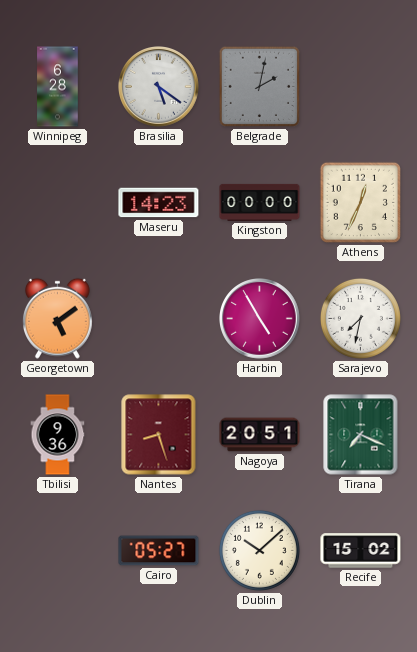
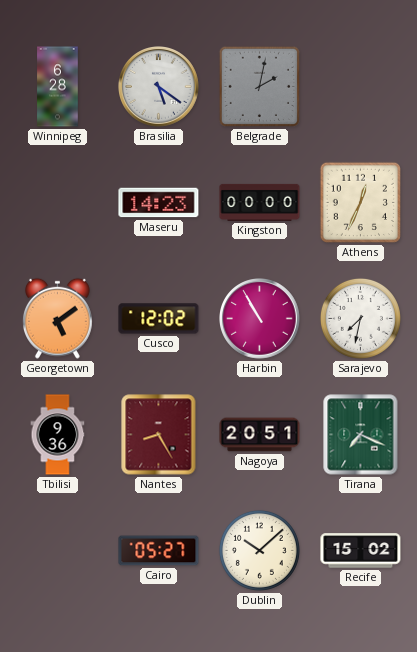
Cusco: none -> 12:02
Harbin: 4:55 -> 10:55
Nantes: 8:27 -> 8:25
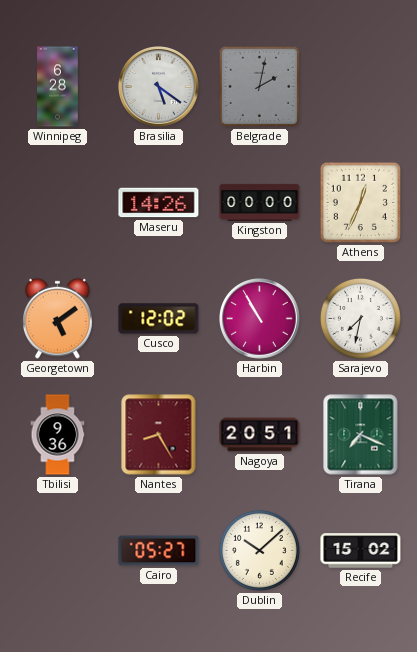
Maseru: 14:23 -> 14:26
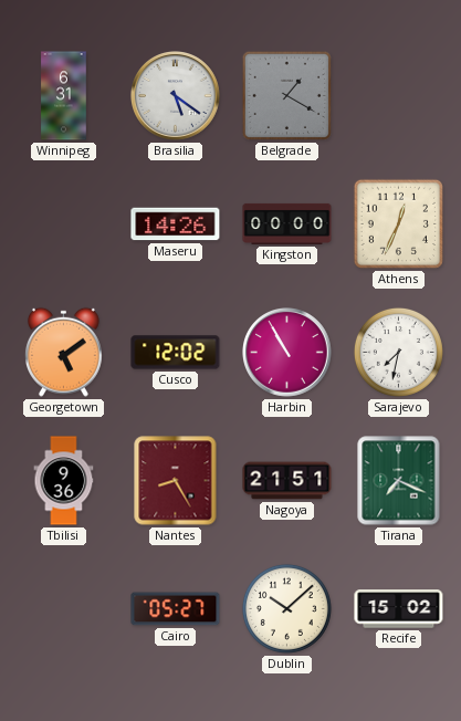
Winnipeg: 6:28 -> 6:31
Belgrade: 2:02 -> 1:20
Nagoya: 20:51 -> 21:51
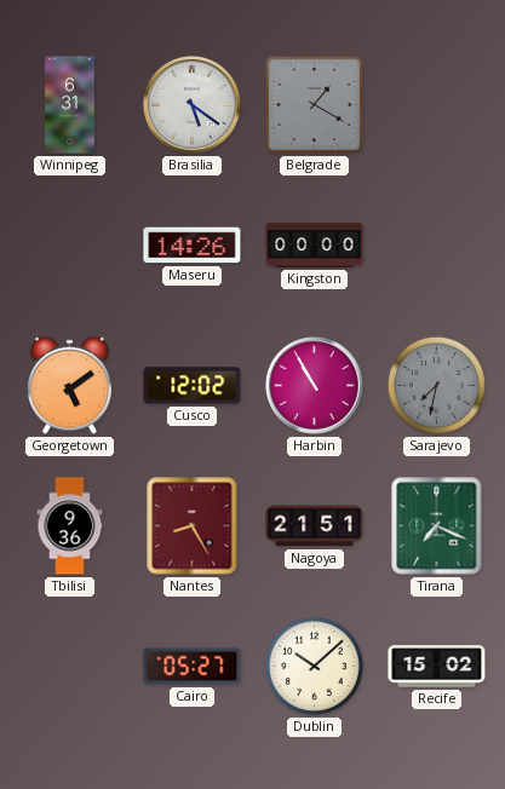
Athens: 12:34 -> none
Sarajevo dial: white -> grey
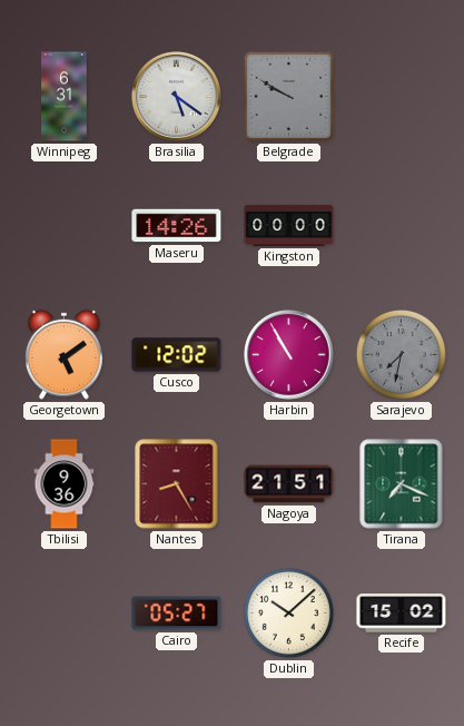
Belgrade: 1:20 -> 9:50
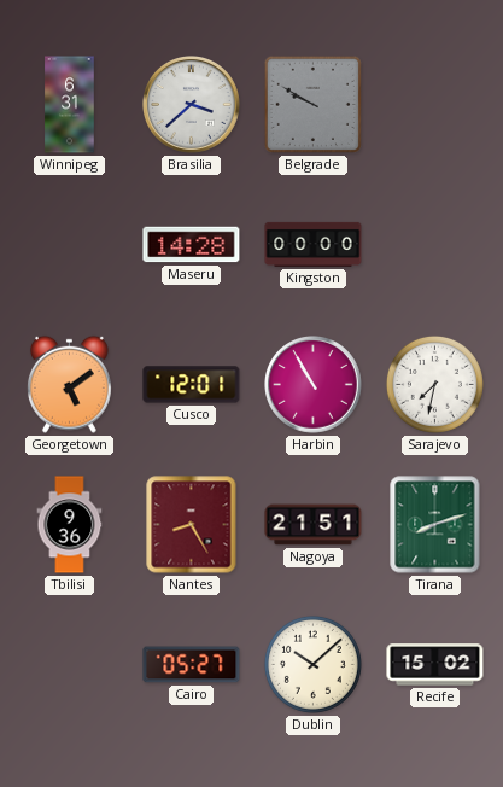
Brasilia: 5:21 -> 3:38
Maseru: 14:26 -> 14:28
Cusco: 12:02 -> 12:01
Sarajevo dial: grey -> white
Tirana: 7:19 -> 8:12
